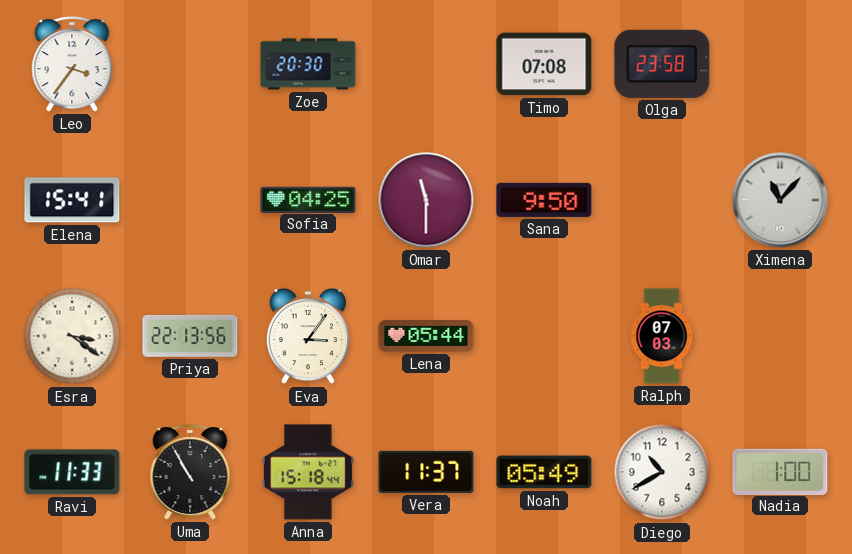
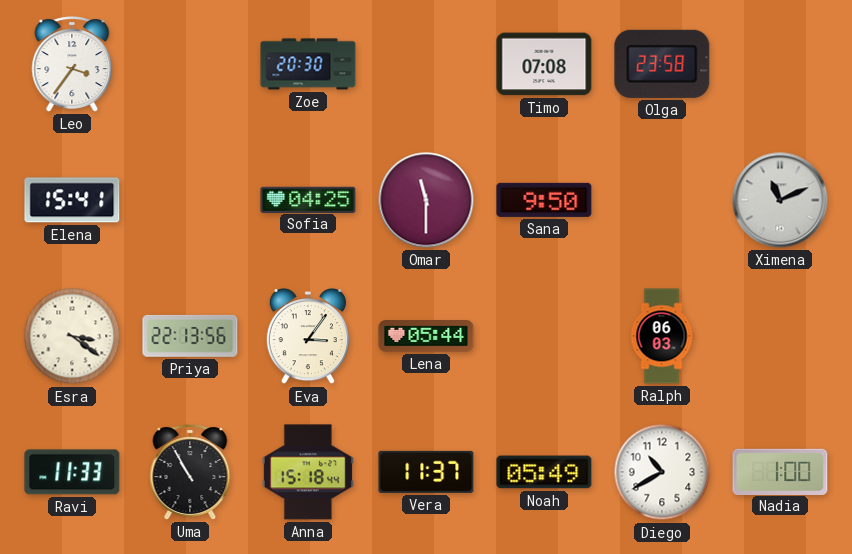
Ximena: 11:07 -> 11:11
Ralph: 07:03 -> 06:03
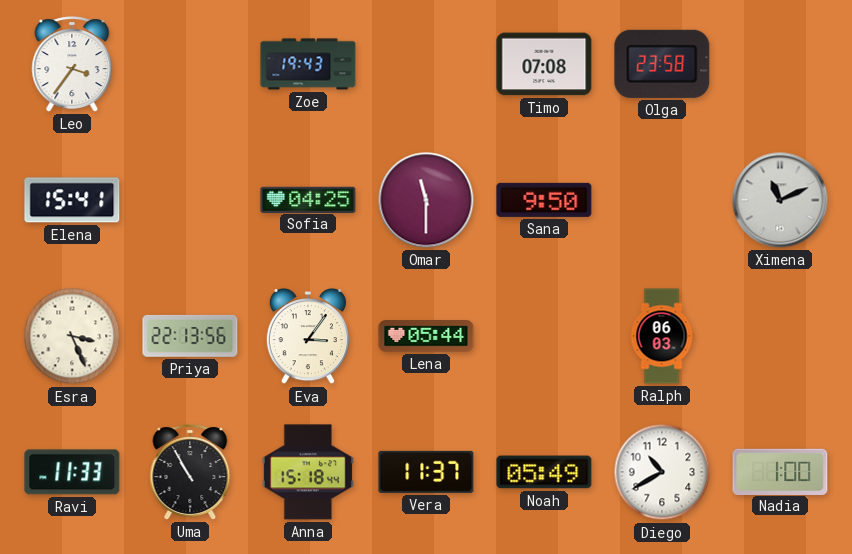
Zoe: 20:30 -> 19:43
Esra: 3:21 -> 3:26
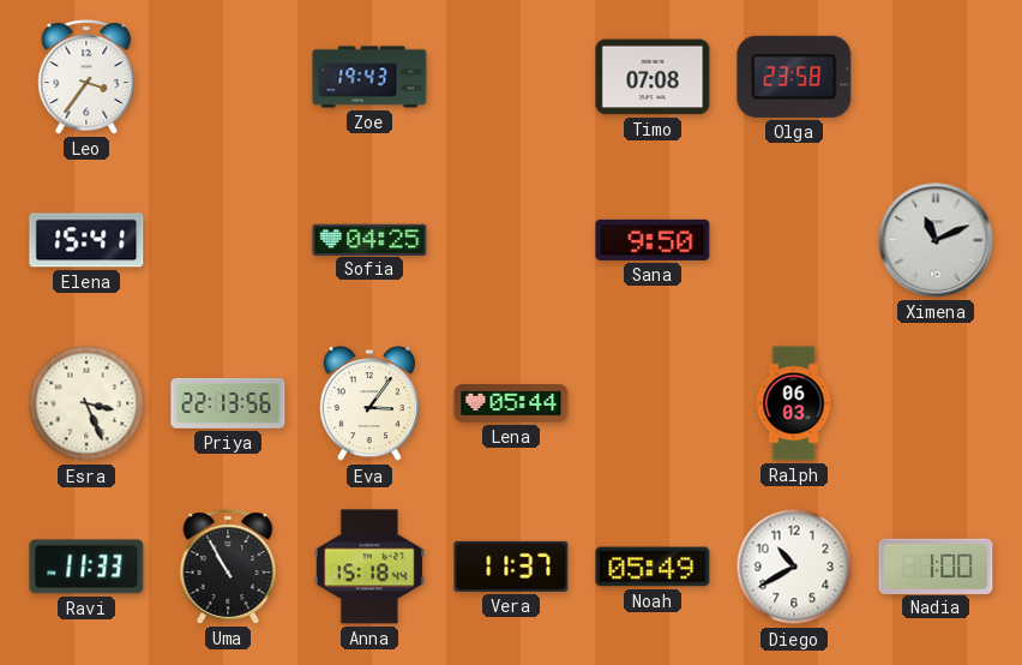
Omar: 11:30 -> none
